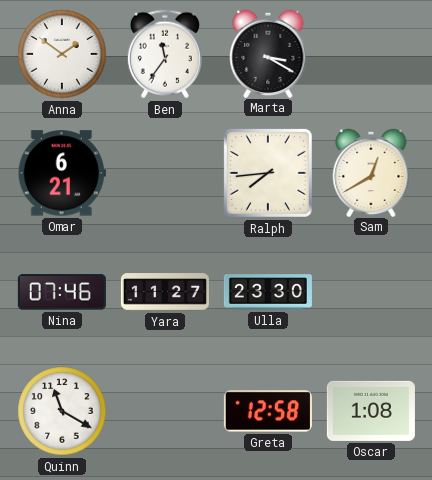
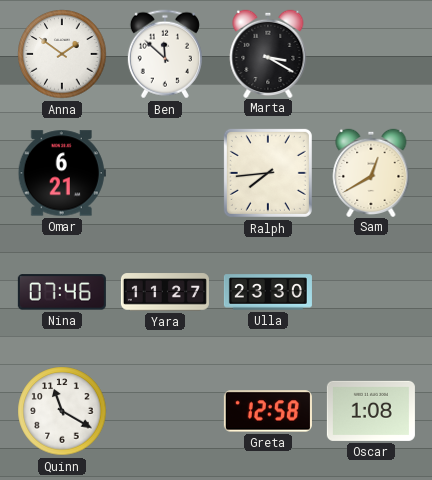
Ben: 11:36 -> 11:52
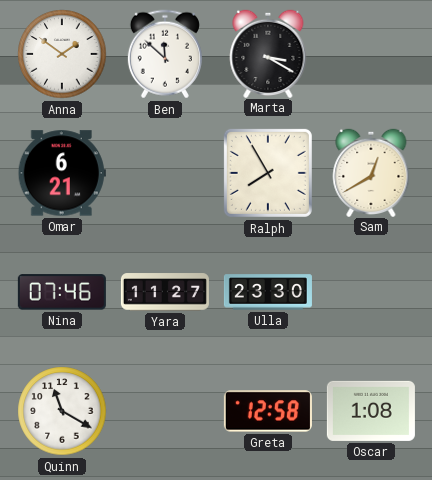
Ralph: 7:44 -> 7:55
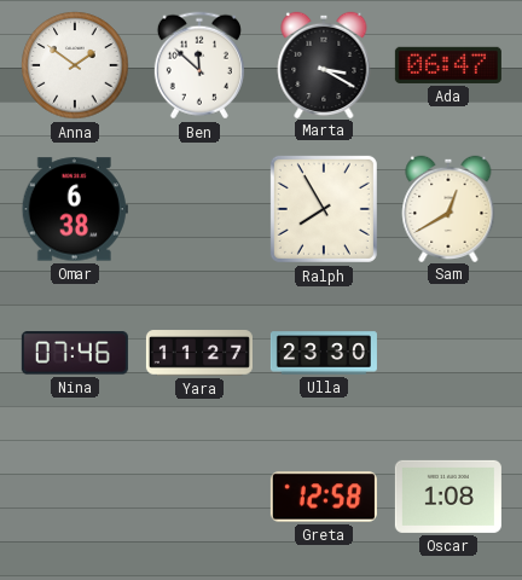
Ada: none -> 06:47
Omar: 6:21 -> 6:38
Quinn: 11:20 -> none
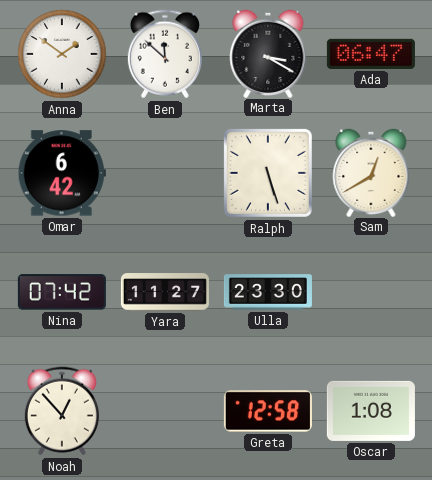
Omar: 6:38 -> 6:42
Ralph: 7:55 -> 5:27
Nina: 07:46 -> 07:42
Noah: none -> 12:53
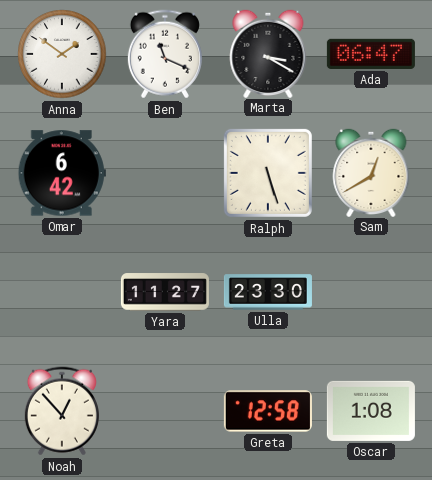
Ben: 11:52 -> 11:19
Nina: 07:42 -> none
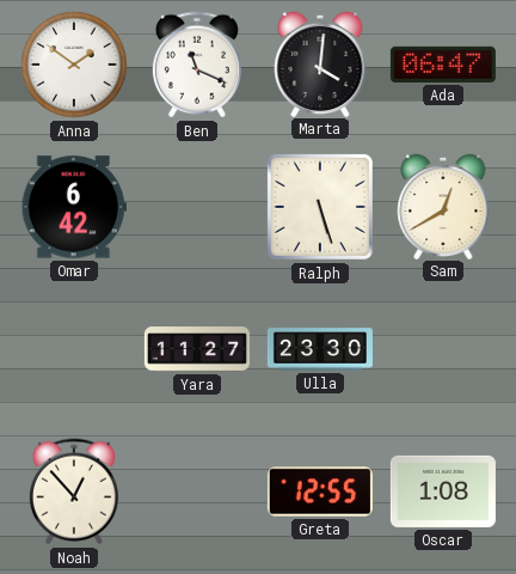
Marta: 3:20 -> 4:01
Greta: 12:58 -> 12:55
